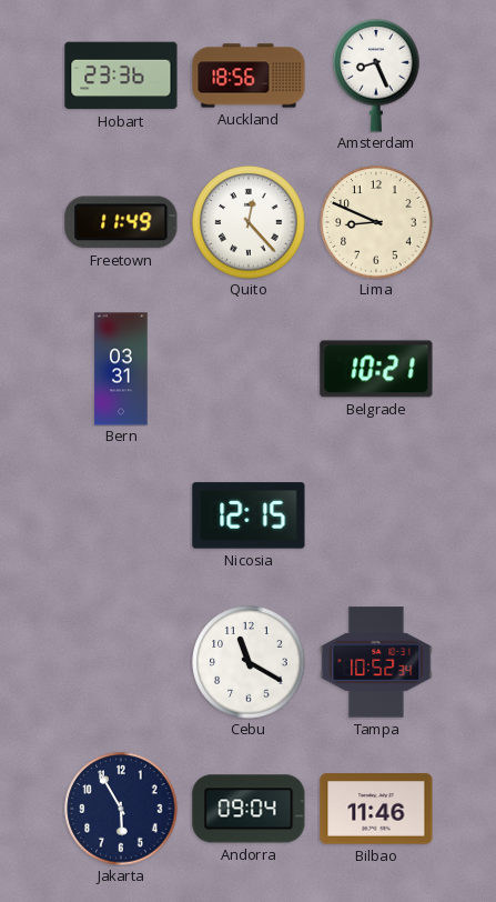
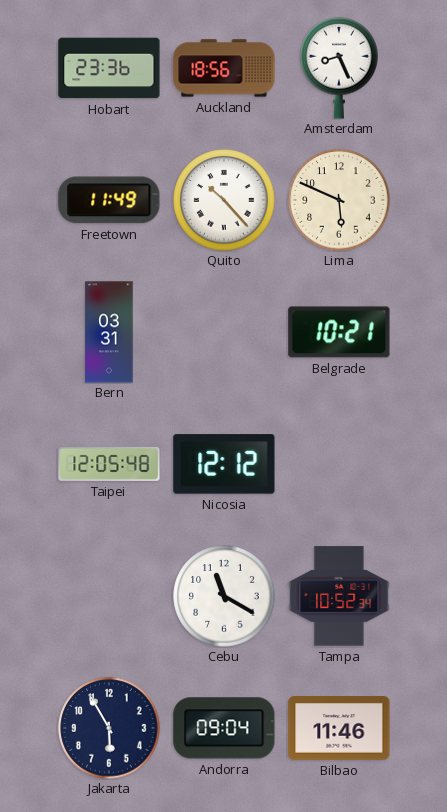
Quito: 12:23 -> 10:23
Lima: 8:49 -> 5:49
Taipei: none -> 12:05
Nicosia: 12:15 -> 12:12
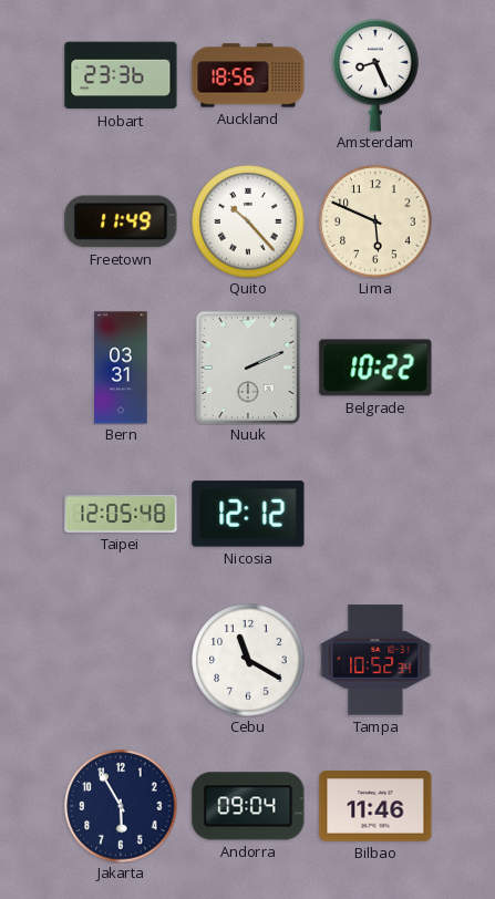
Nuuk: none -> 2:11
Belgrade: 10:21 -> 10:22
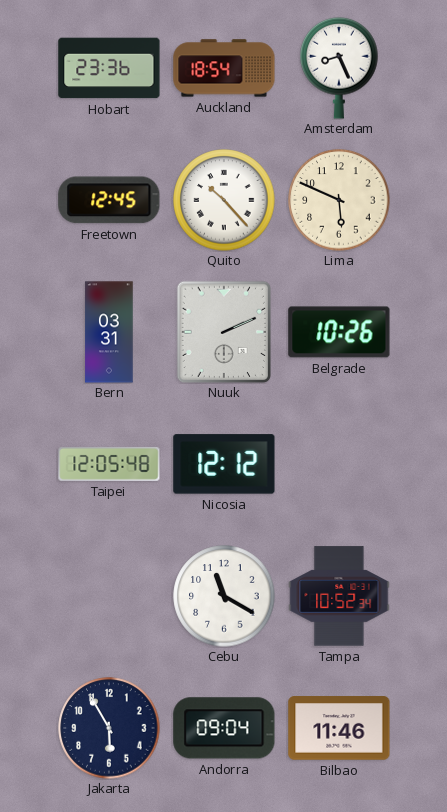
Auckland: 18:56 -> 18:54
Freetown: 11:49 -> 12:45
Belgrade: 10:22 -> 10:26
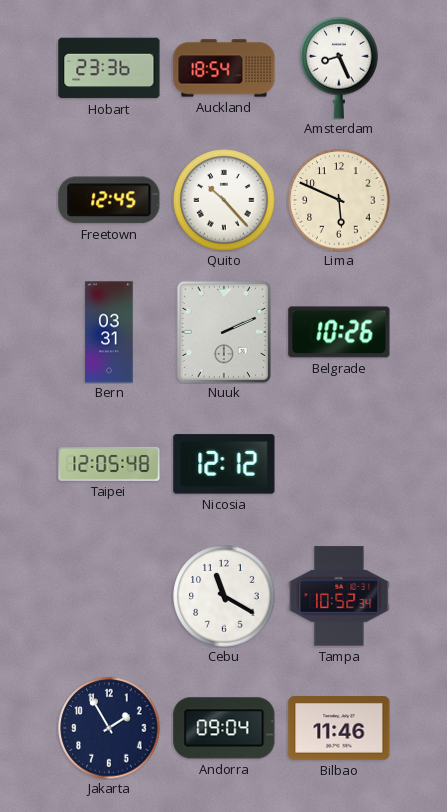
Jakarta: 5:55 -> 1:55
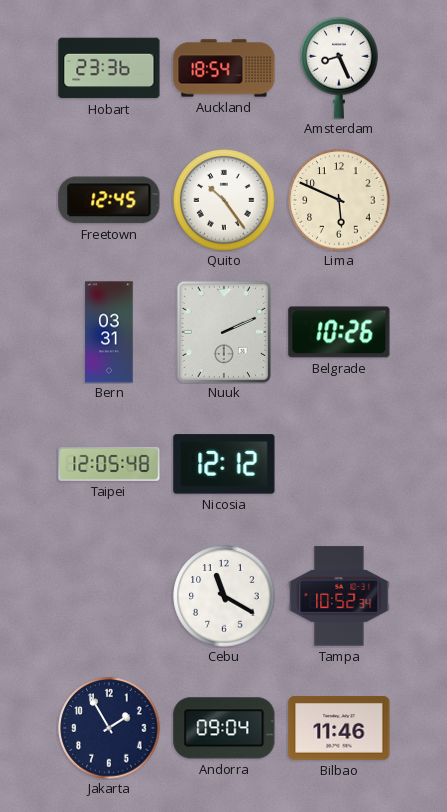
Quito: 10:23 -> 10:24
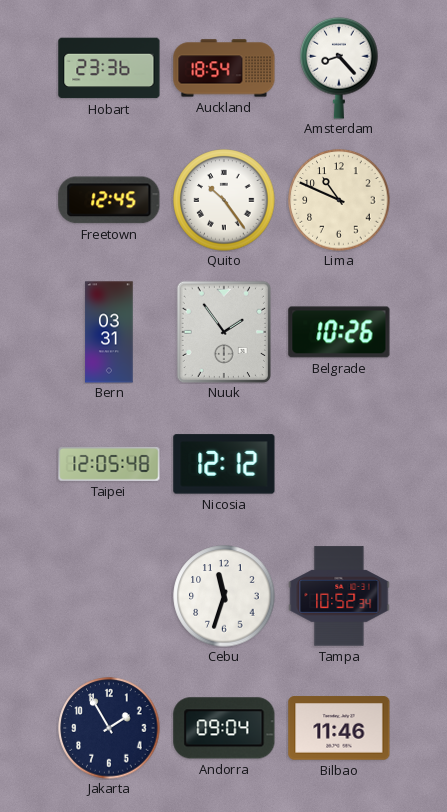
Amsterdam: 8:26 -> 8:23
Lima: 5:49 -> 10:49
Nuuk: 2:11 -> 1:54
Cebu: 11:20 -> 11:33
